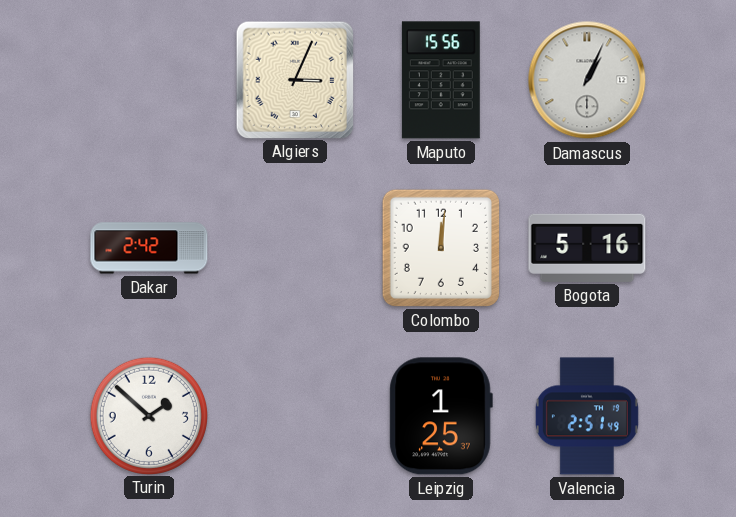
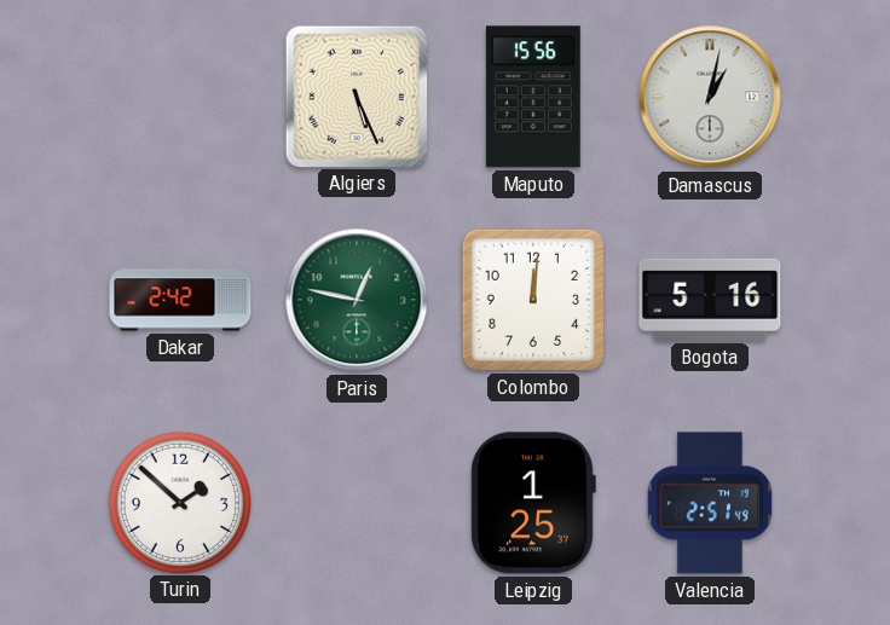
Algiers: 3:04 -> 5:26
Damascus: 1:04 -> 1:02
Paris: none -> 12:47
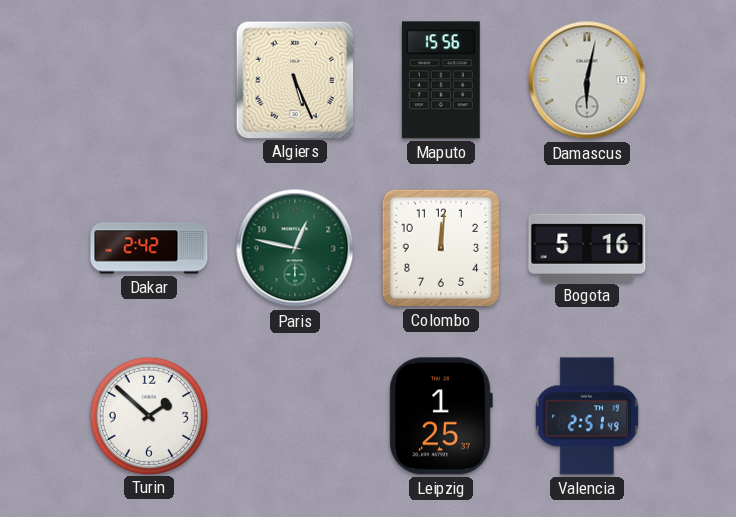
Damascus: 1:02 -> 6:02
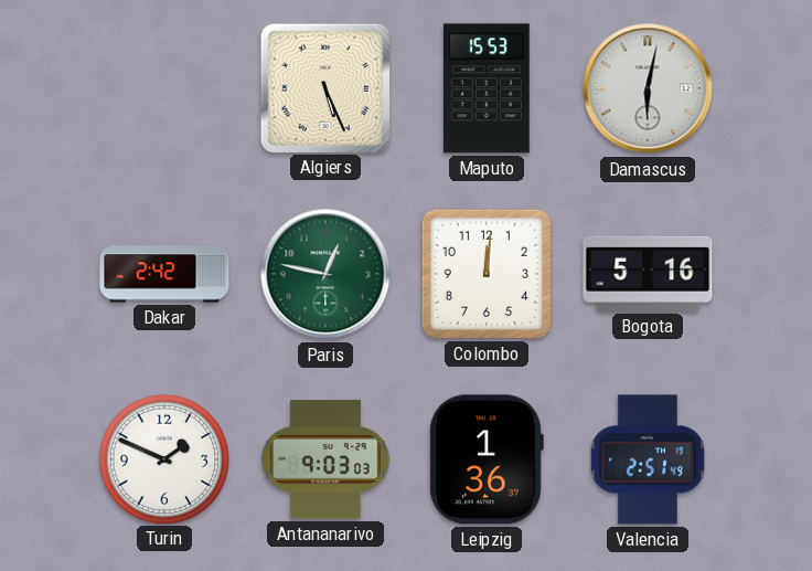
Maputo: 15:56 -> 15:53
Turin: 1:52 -> 1:49
Antananarivo: none -> 9:03
Leipzig: 1:25 -> 1:36
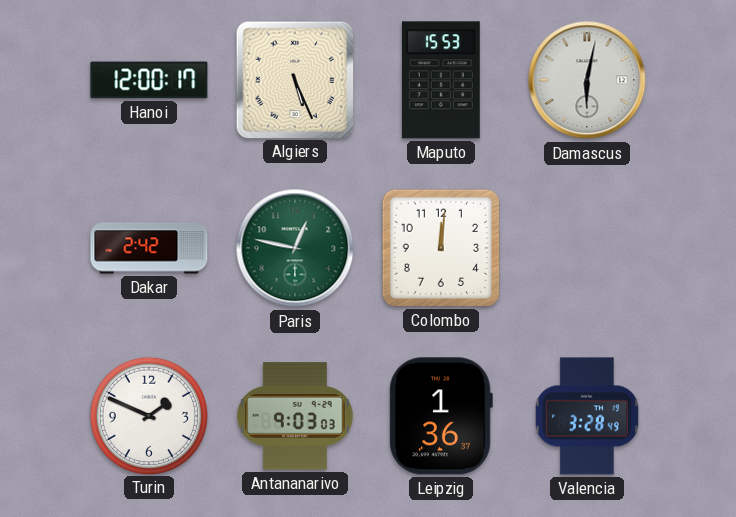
Hanoi: none -> 12:00
Bogota: 5:16 -> none
Valencia: 2:51 -> 3:28
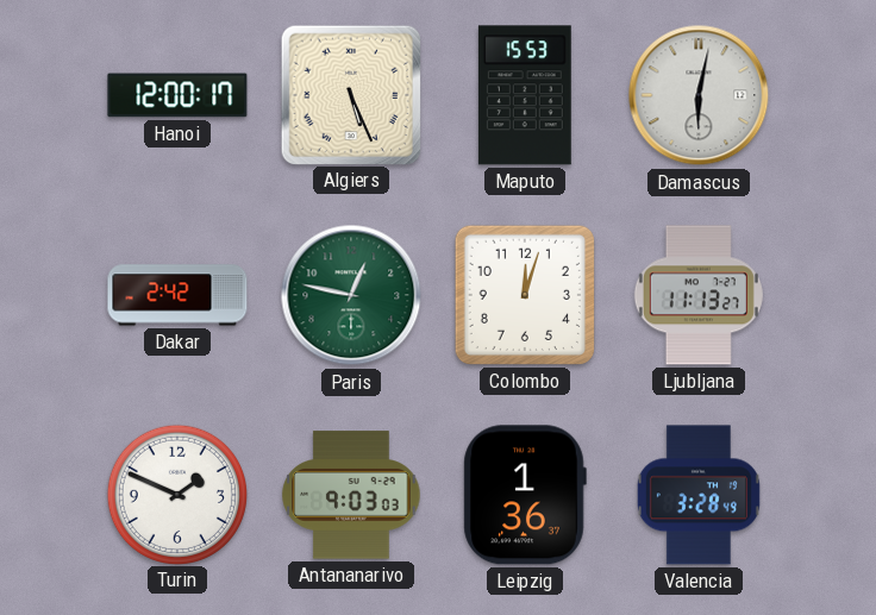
Colombo: 12:01 -> 12:03
Ljubljana: none -> 11:13
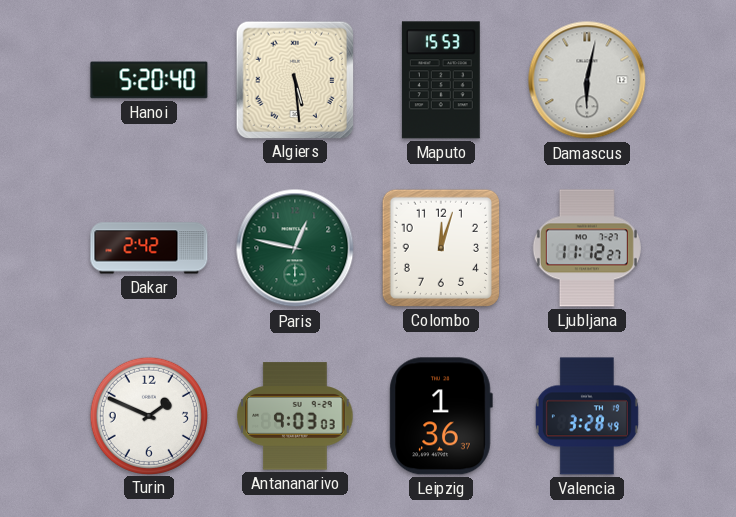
Hanoi: 12:00 -> 5:20
Algiers: 5:26 -> 5:29
Ljubljana: 11:13 -> 11:12
